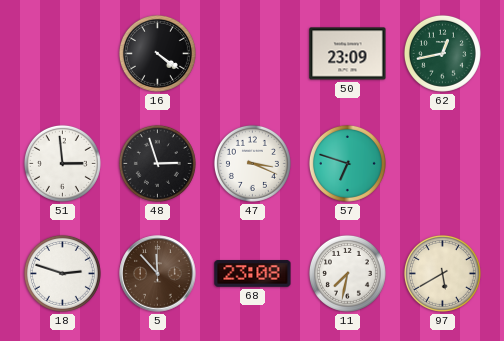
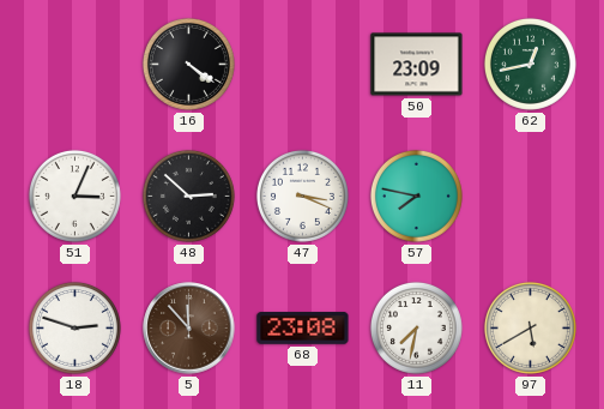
51: 2:59 -> 3:04
48: 2:57 -> 2:52
57: 6:48 -> 7:47
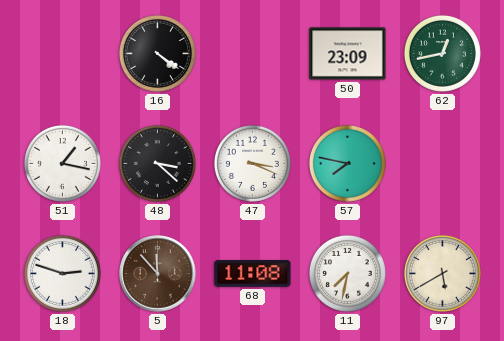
51: 3:04 -> 1:17
48: 2:52 -> 3:22
68: 23:08 -> 11:08
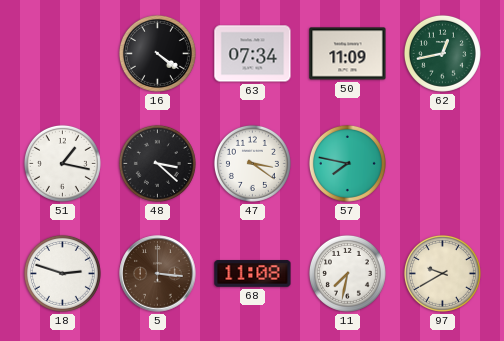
63: none -> 07:34
50: 23:09 -> 11:09
47: 3:19 -> 3:21
5: 11:53 -> 3:16
97: 5:40 -> 9:40
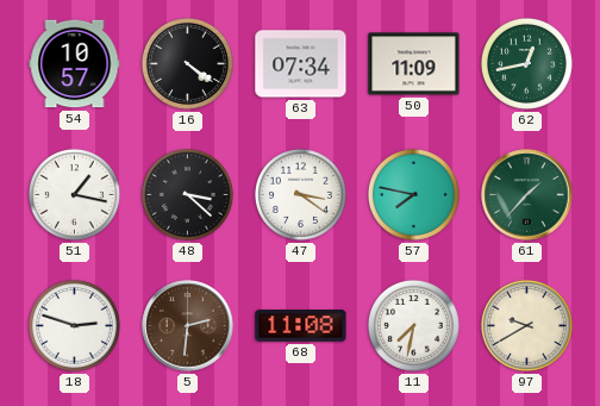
54: none -> 10:57
61: none -> 1:37
5: 3:16 -> 2:31
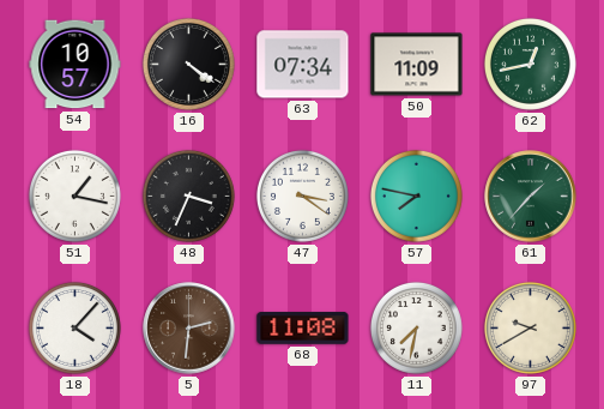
48: 3:22 -> 3:34
18: 2:48 -> 4:07
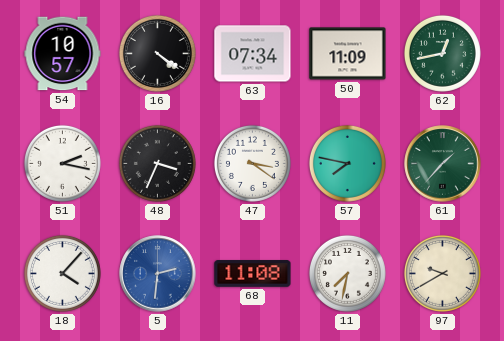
51: 1:17 -> 2:17
5 dial: brown -> blue
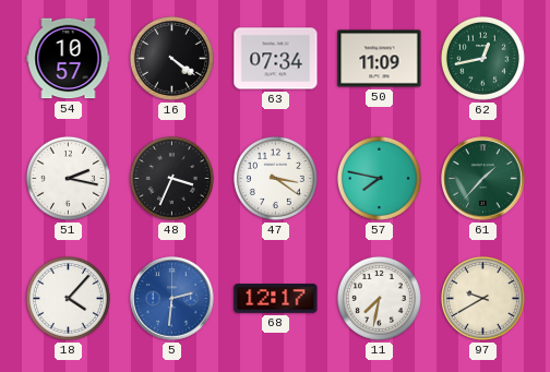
68: 11:08 -> 12:17
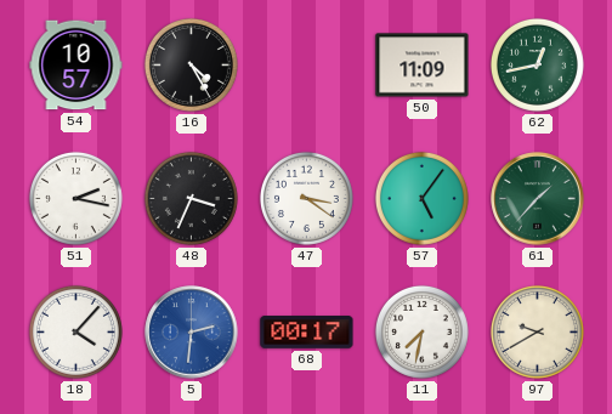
16: 4:21 -> 4:25
63: 07:34 -> none
57: 7:47 -> 5:06
68: 12:17 -> 00:17
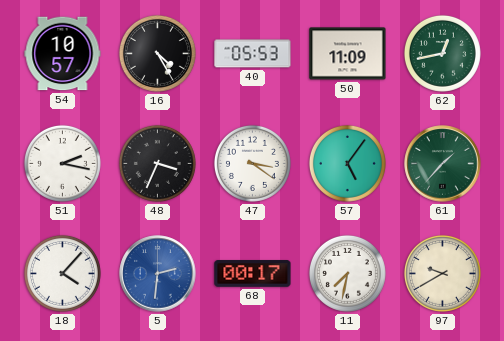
40: none -> 05:53
